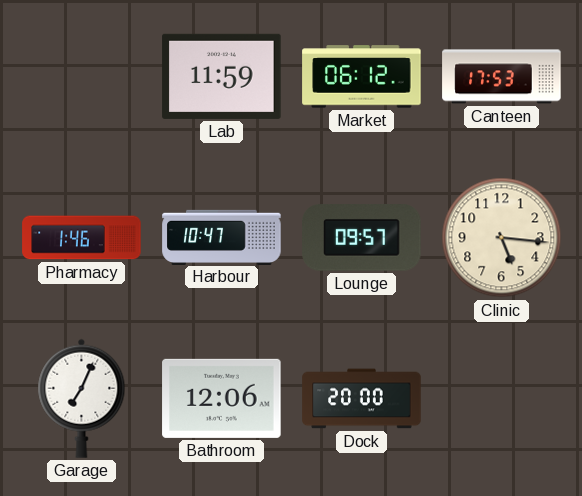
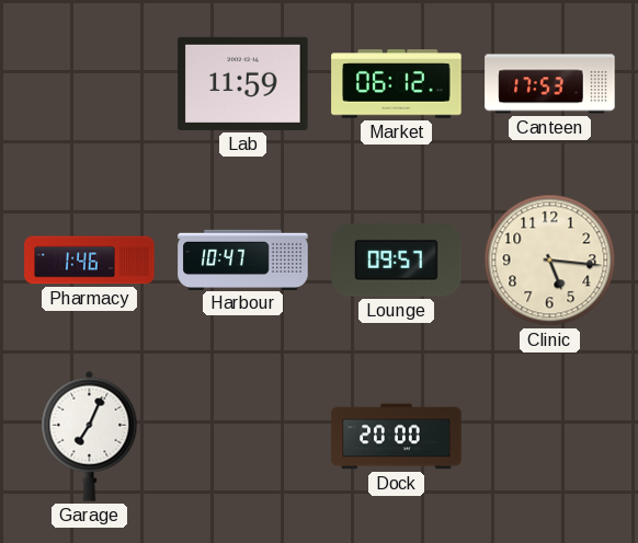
Bathroom: 12:06 -> none
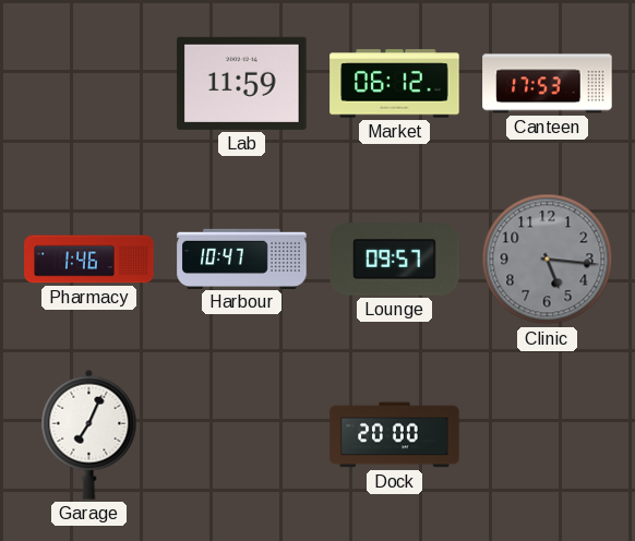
Clinic dial: cream -> grey
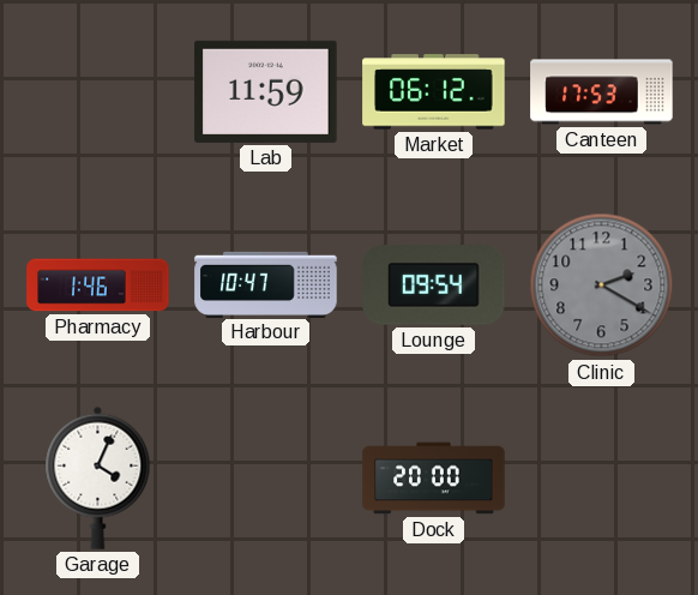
Lounge: 09:57 -> 09:54
Clinic: 5:16 -> 2:20
Garage: 7:04 -> 4:04
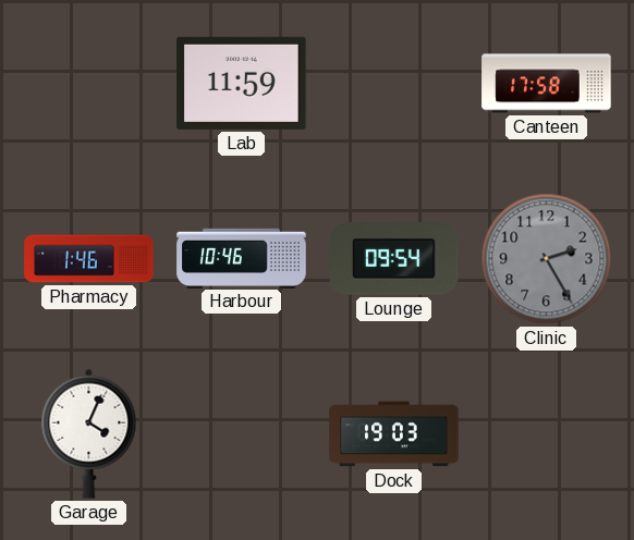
Market: 06:12 -> none
Canteen: 17:53 -> 17:58
Harbour: 10:47 -> 10:46
Clinic: 2:20 -> 2:25
Dock: 20:00 -> 19:03
